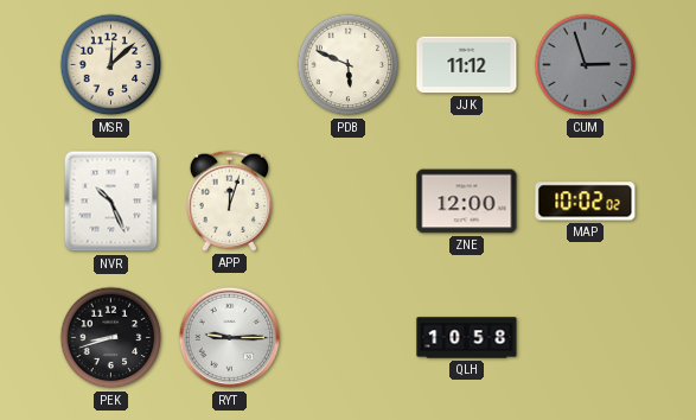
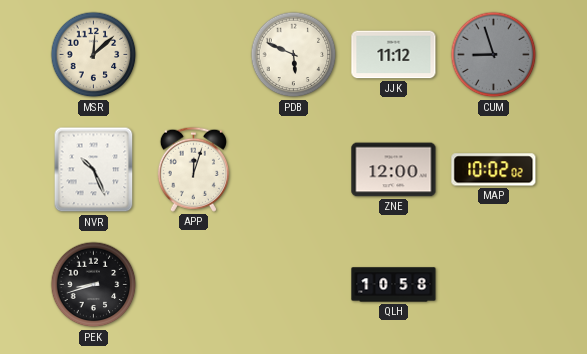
CUM: 2:57 -> 8:57
RYT: 9:15 -> none
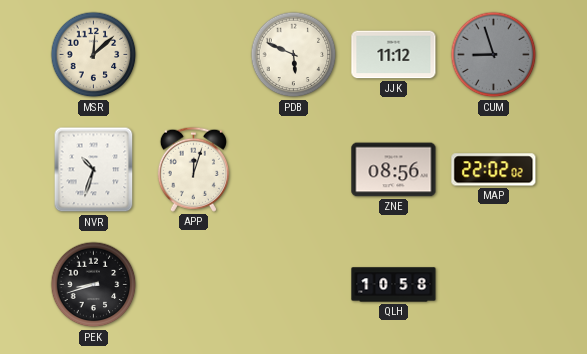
NVR: 10:26 -> 10:33
ZNE: 12:00 -> 08:56
MAP: 10:02 -> 22:02
